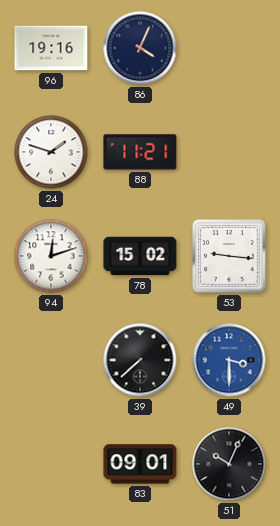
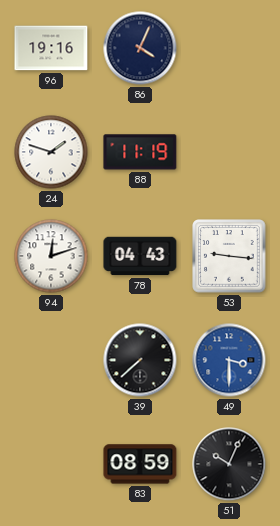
88: 11:21 -> 11:19
78: 15:02 -> 04:43
83: 09:01 -> 08:59
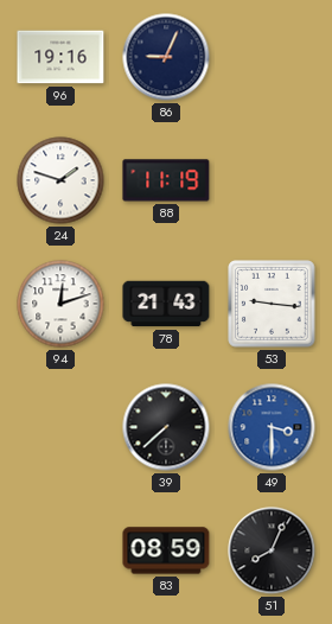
86: 4:04 -> 9:04
78: 04:43 -> 21:43
51: 10:04 -> 8:04
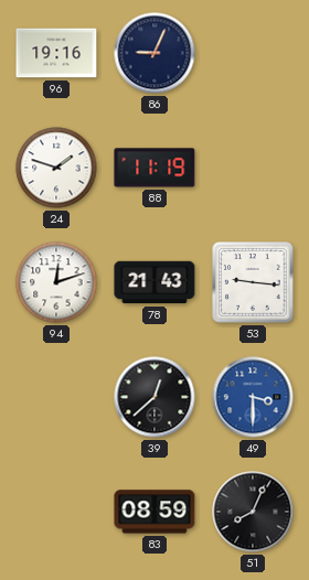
39: 7:38 -> 12:38
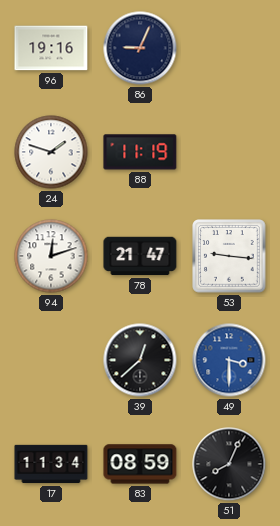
78: 21:43 -> 21:47
17: none -> 11:34
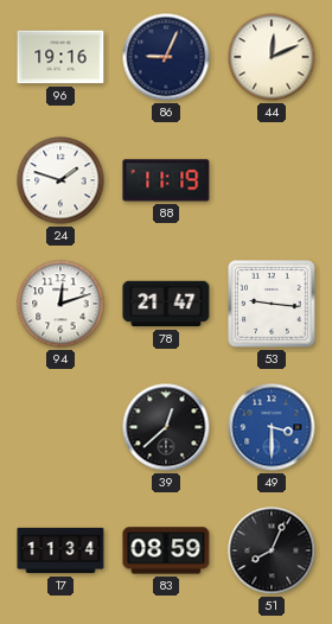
44: none -> 12:11
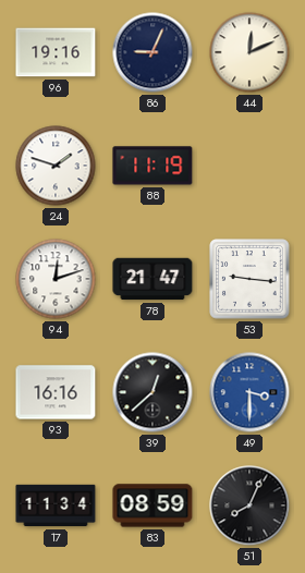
93: none -> 16:16
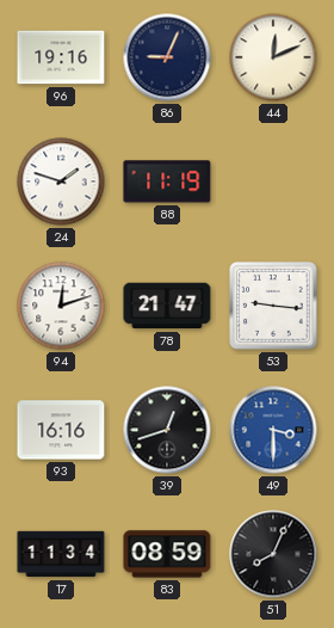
39: 12:38 -> 12:42
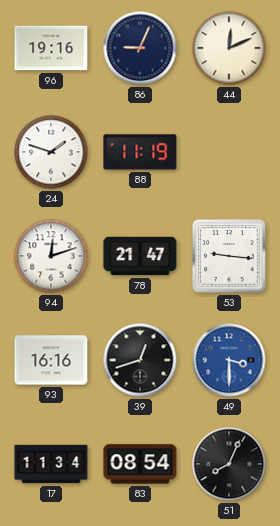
83: 08:59 -> 08:54
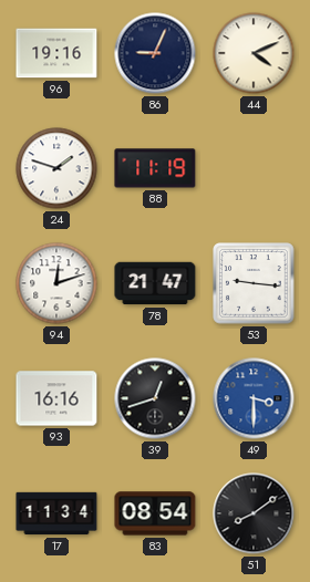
44: 12:11 -> 4:11
51: 8:04 -> 8:09
